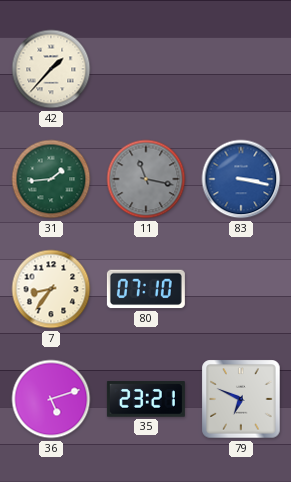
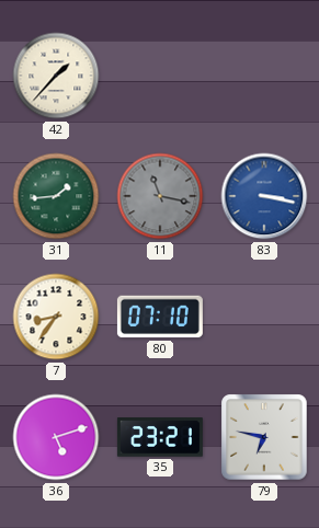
79: 6:49 -> 6:47
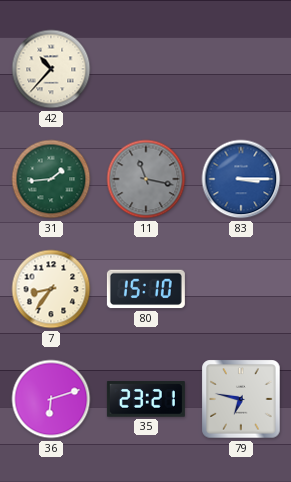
42: 1:37 -> 10:37
83: 3:17 -> 3:15
80: 07:10 -> 15:10
36: 5:12 -> 6:12
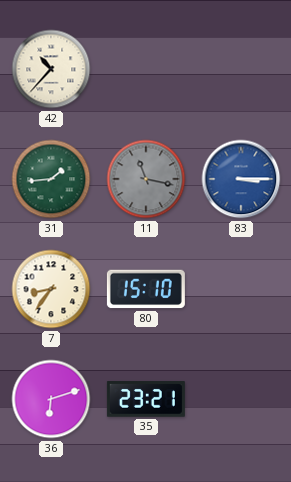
79: 6:47 -> none
